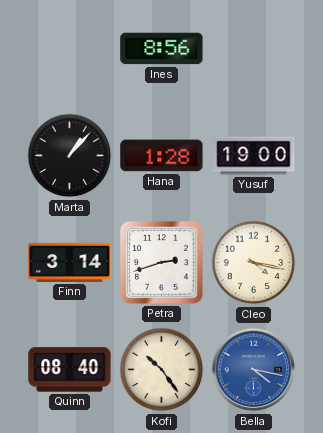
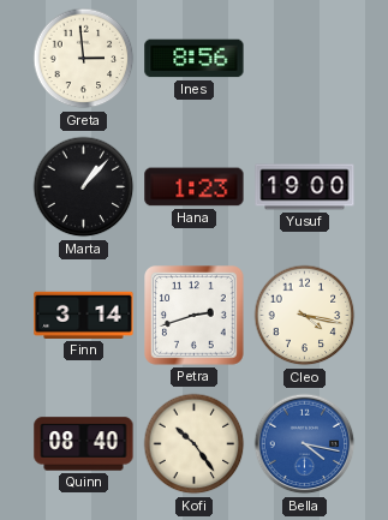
Greta: none -> 2:59
Hana: 1:28 -> 1:23
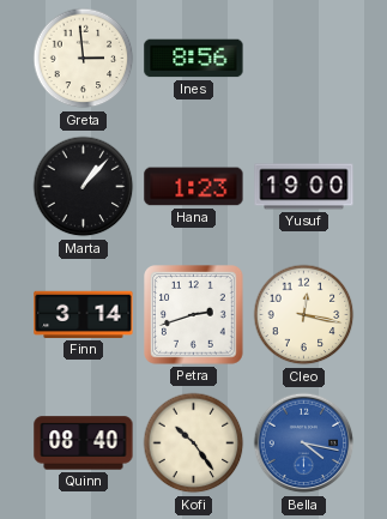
Cleo: 4:17 -> 12:17
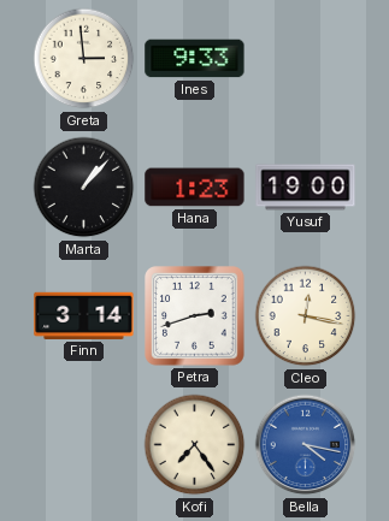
Ines: 8:56 -> 9:33
Quinn: 08:40 -> none
Kofi: 10:24 -> 7:24
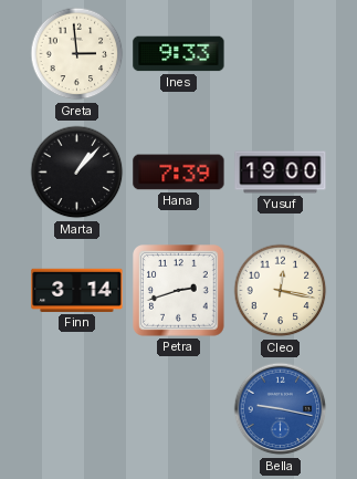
Hana: 1:23 -> 7:39
Kofi: 7:24 -> none
Bella: 4:17 -> 9:17
